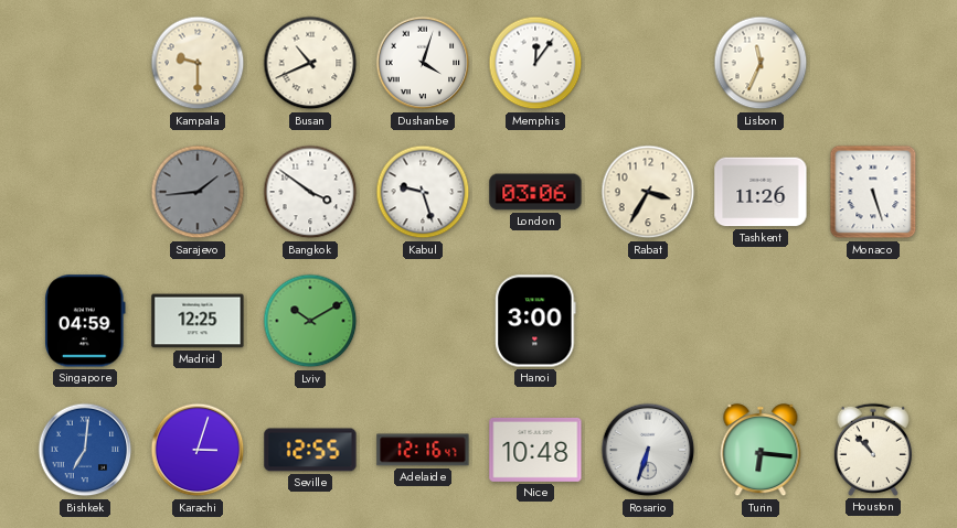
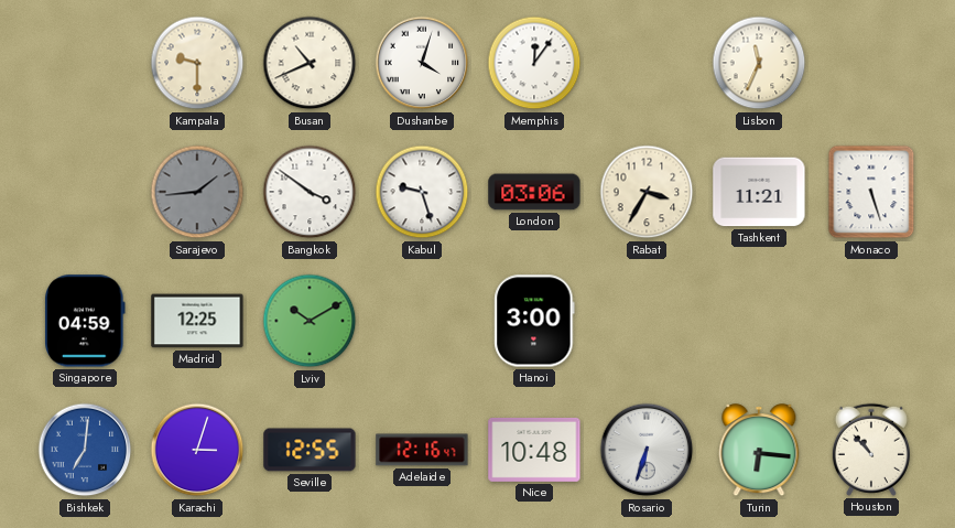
Tashkent: 11:26 -> 11:21
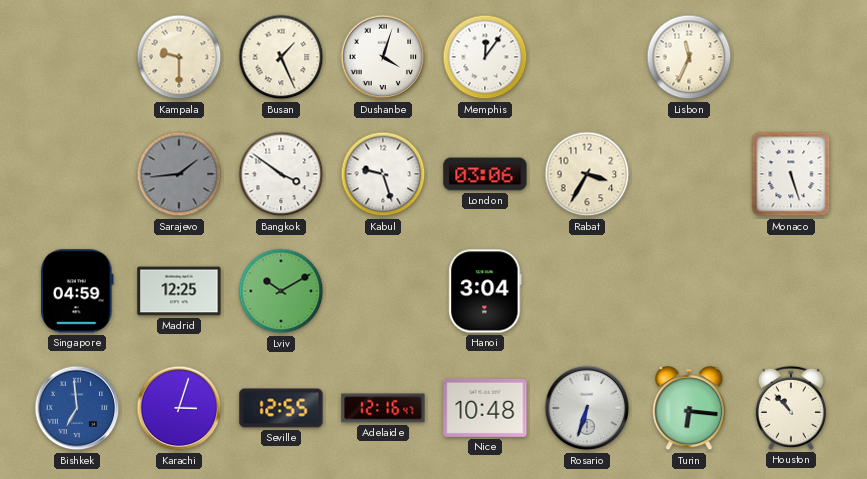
Busan: 10:41 -> 1:26
Tashkent: 11:21 -> none
Hanoi: 3:00 -> 3:04
Bishkek: 7:01 -> 6:59
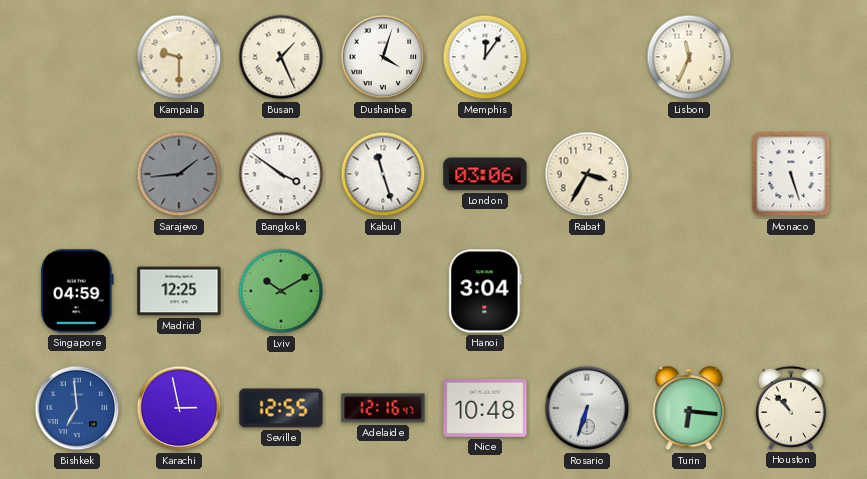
Kabul: 9:27 -> 11:27
Karachi: 3:03 -> 2:58
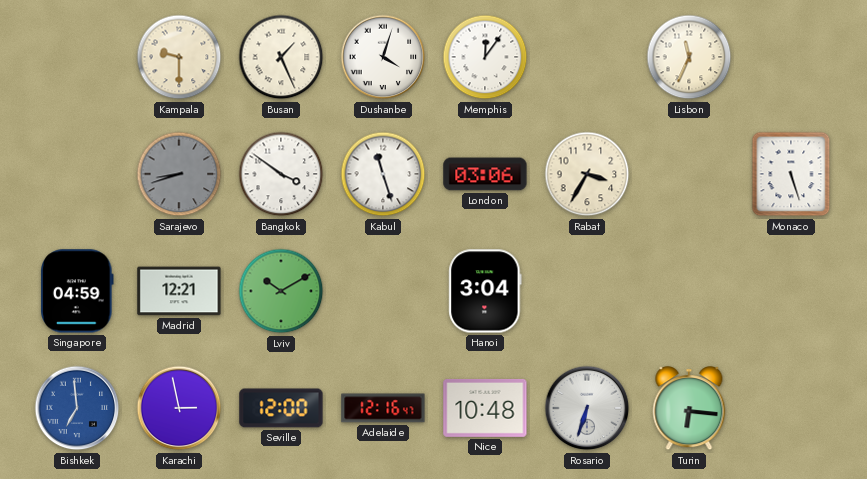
Sarajevo: 1:44 -> 8:42
Madrid: 12:25 -> 12:21
Seville: 12:55 -> 12:00
Houston: 10:53 -> none
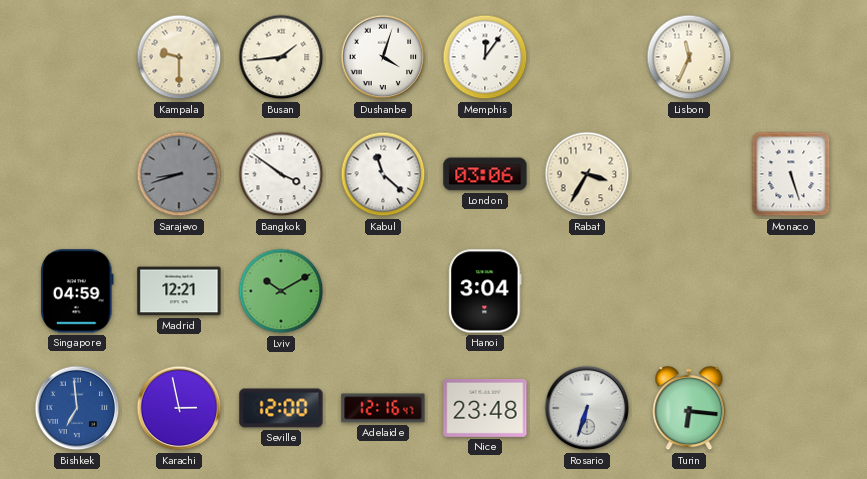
Busan: 1:26 -> 1:44
Kabul: 11:27 -> 11:22
Nice: 10:48 -> 23:48
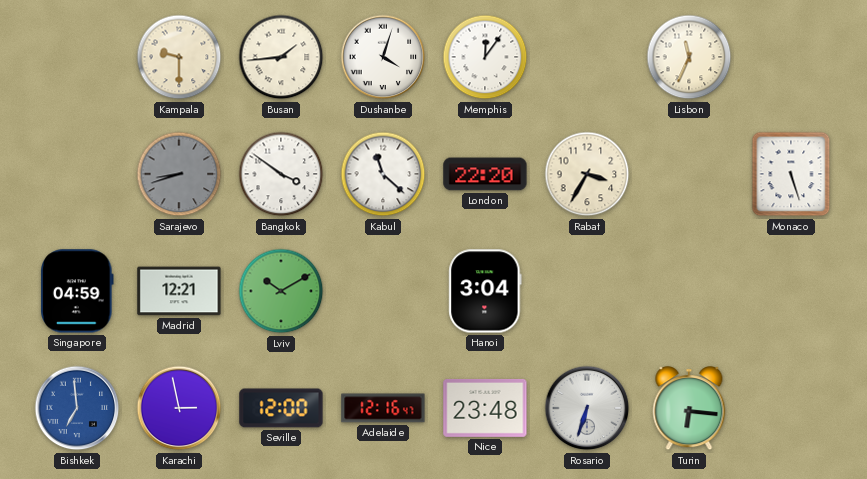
London: 03:06 -> 22:20
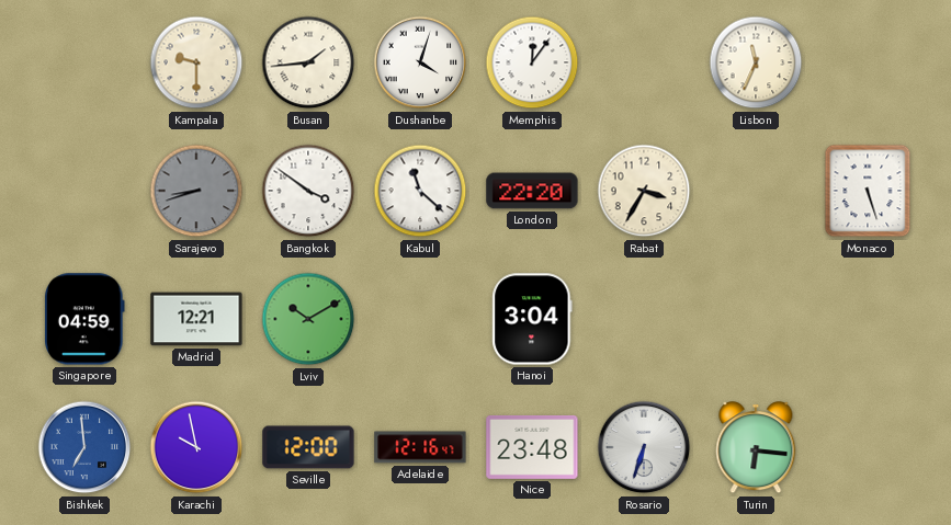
Karachi: 2:58 -> 9:58
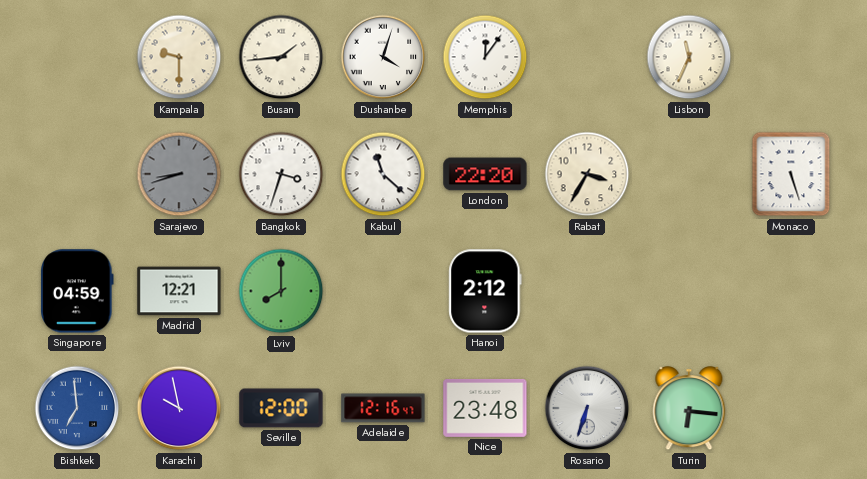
Bangkok: 3:51 -> 3:33
Lviv: 10:10 -> 8:00
Hanoi: 3:04 -> 2:12
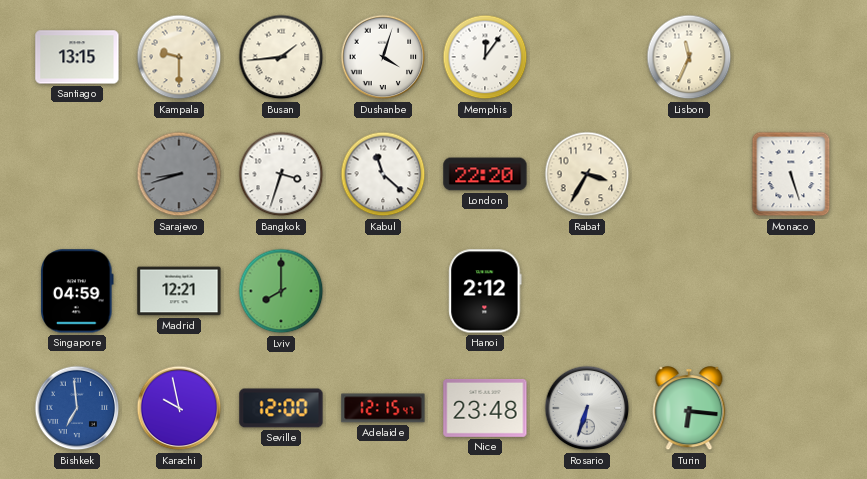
Santiago: none -> 13:15
Adelaide: 12:16 -> 12:15
